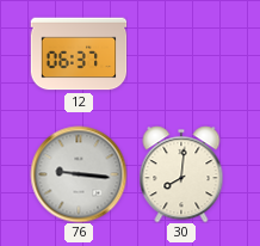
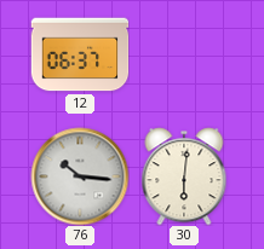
76: 9:16 -> 10:16
30: 8:01 -> 6:01
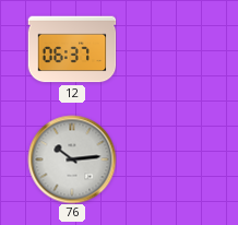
76: 10:16 -> 10:14
30: 6:01 -> none
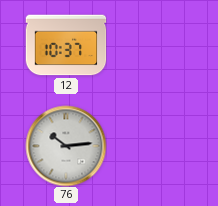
12: 06:37 -> 10:37
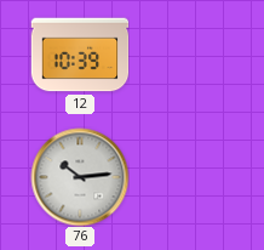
12: 10:37 -> 10:39
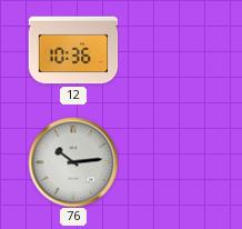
12: 10:39 -> 10:36
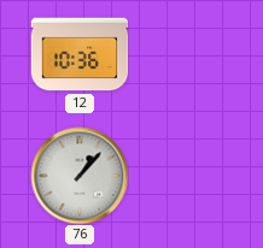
76: 10:14 -> 1:07
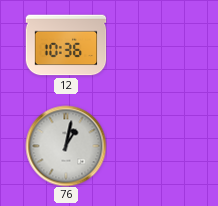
76: 1:07 -> 1:02
